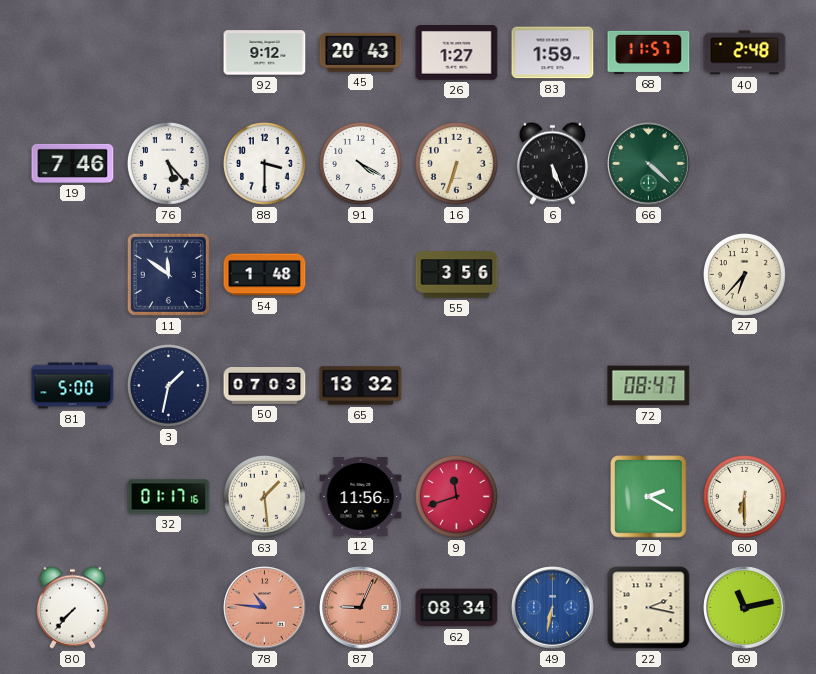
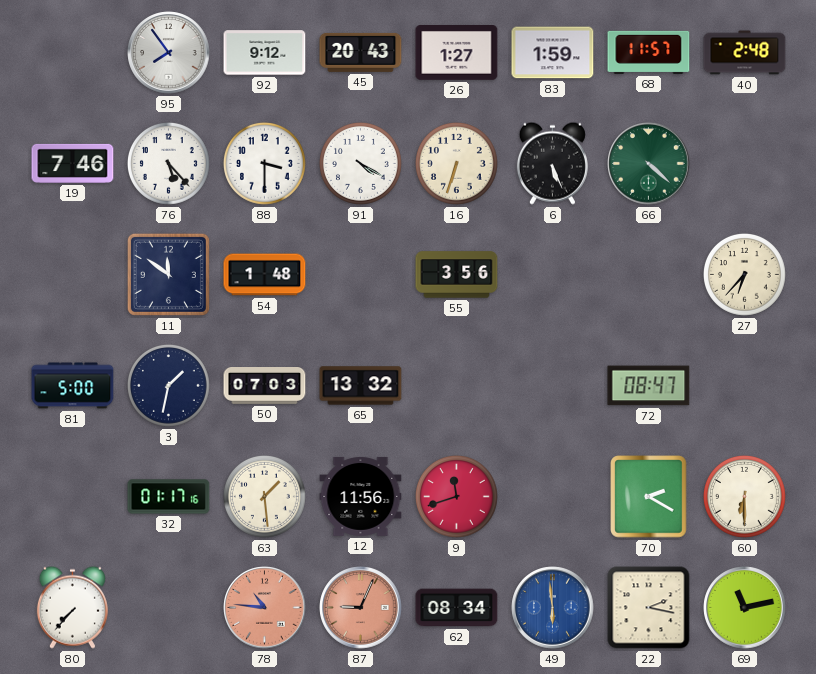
95: none -> 7:54
49: 6:32 -> 5:59
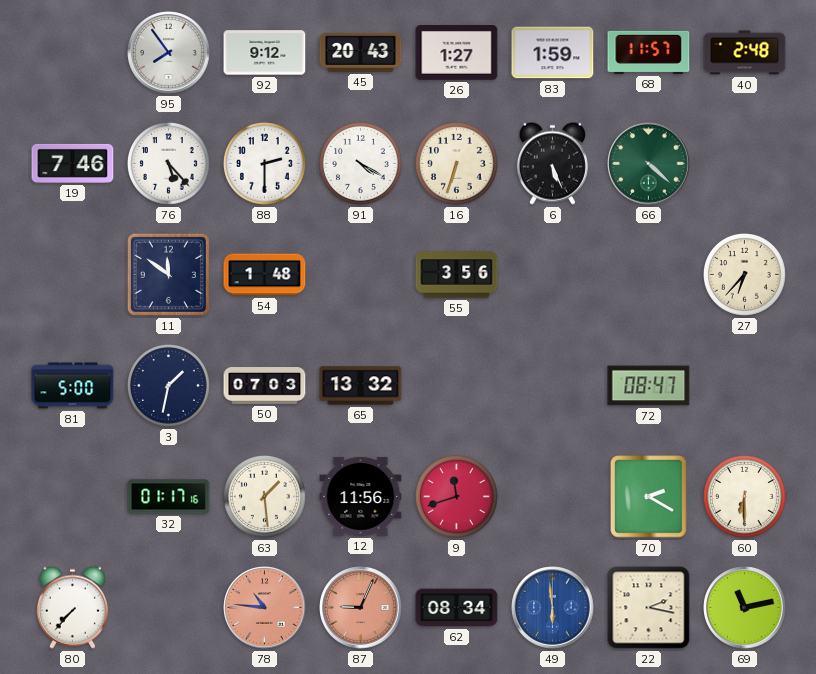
88: 3:30 -> 2:30
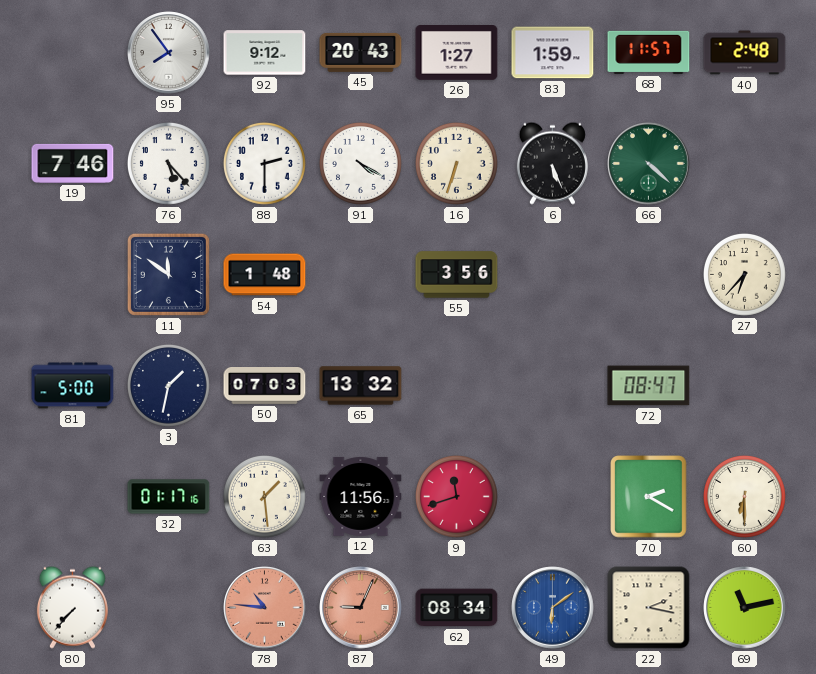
49: 5:59 -> 6:09
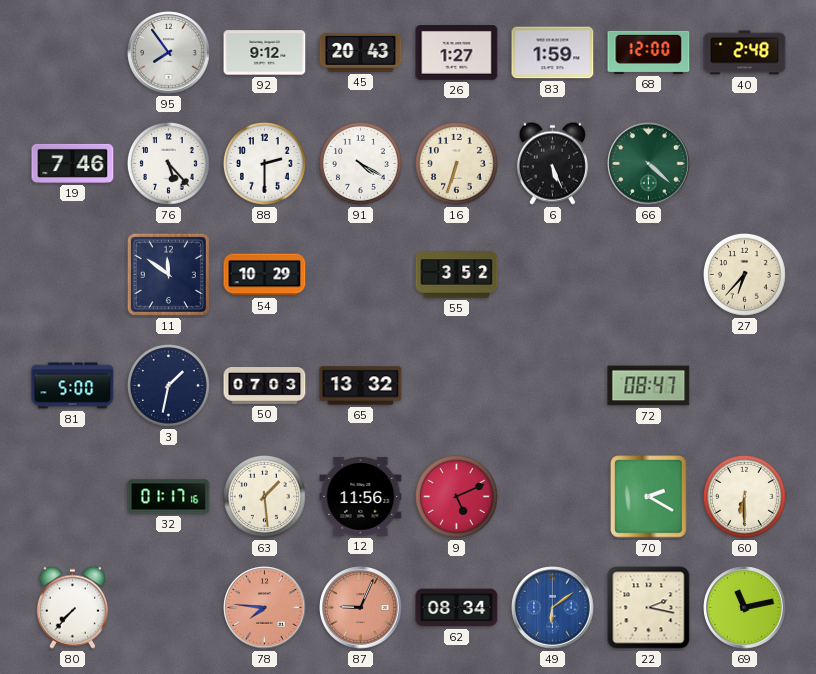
68: 11:57 -> 12:00
54: 1:48 -> 10:29
55: 3:56 -> 3:52
9: 11:42 -> 5:11
78: 10:46 -> 7:46
